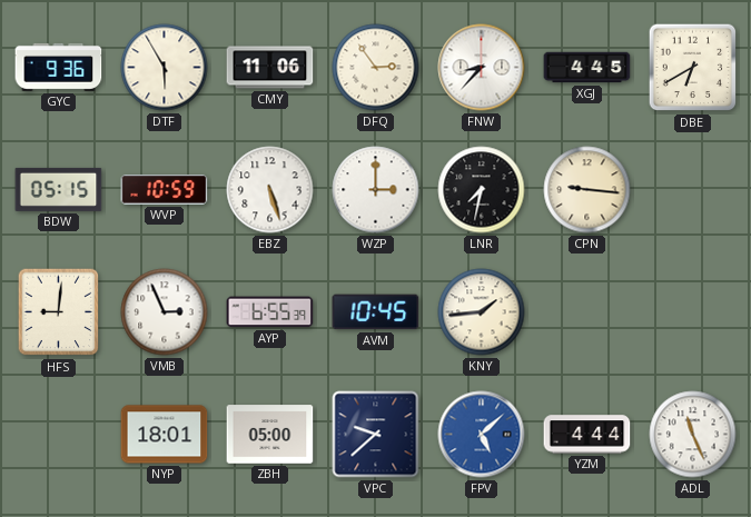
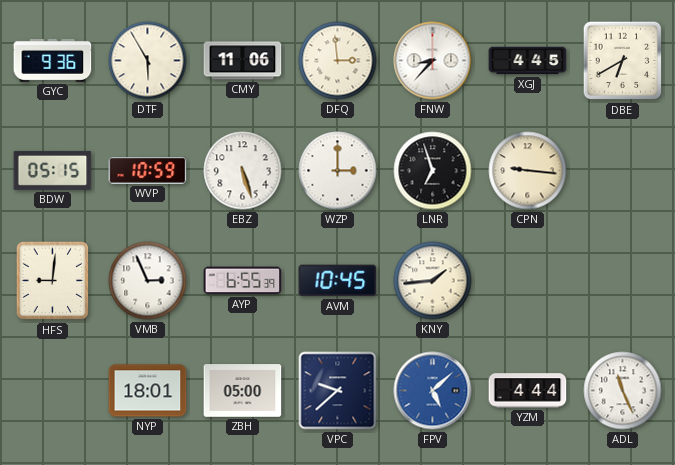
DFQ: 2:54 -> 2:59
LNR: 7:32 -> 6:57
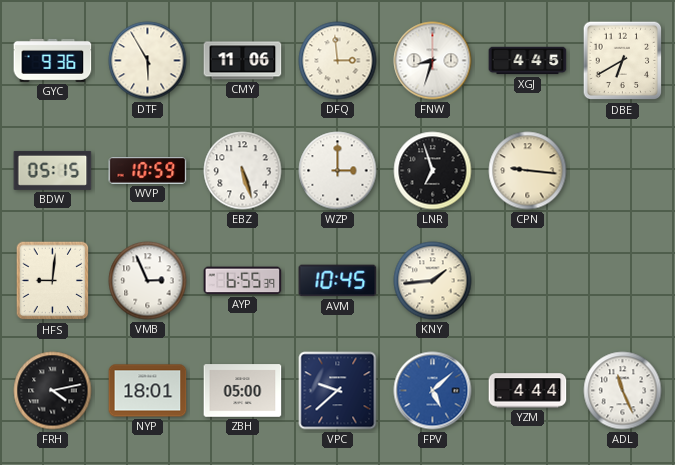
FNW: 8:37 -> 8:33
FRH: none -> 4:13
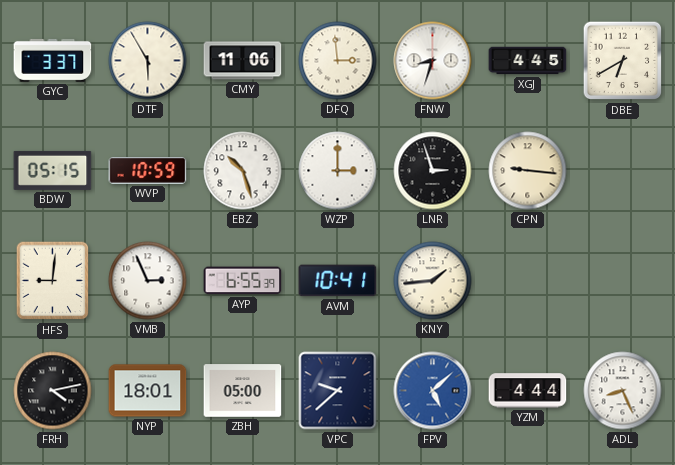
GYC: 9:36 -> 3:37
EBZ: 5:27 -> 10:27
LNR: 6:57 -> 2:57
AVM: 10:45 -> 10:41
ADL: 11:26 -> 8:26
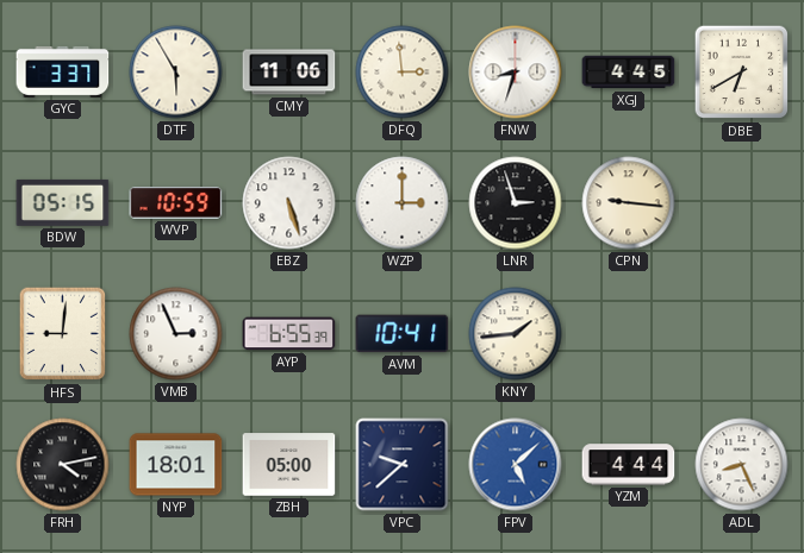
EBZ: 10:27 -> 5:27
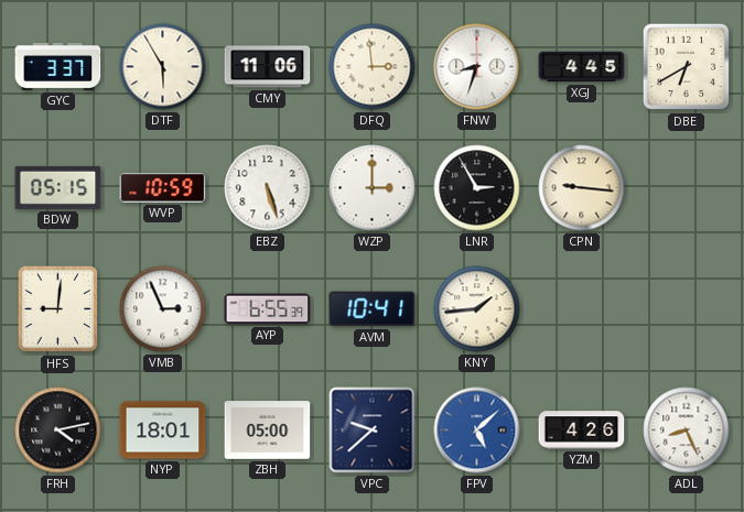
LNR: 2:57 -> 2:55
YZM: 4:44 -> 4:26
